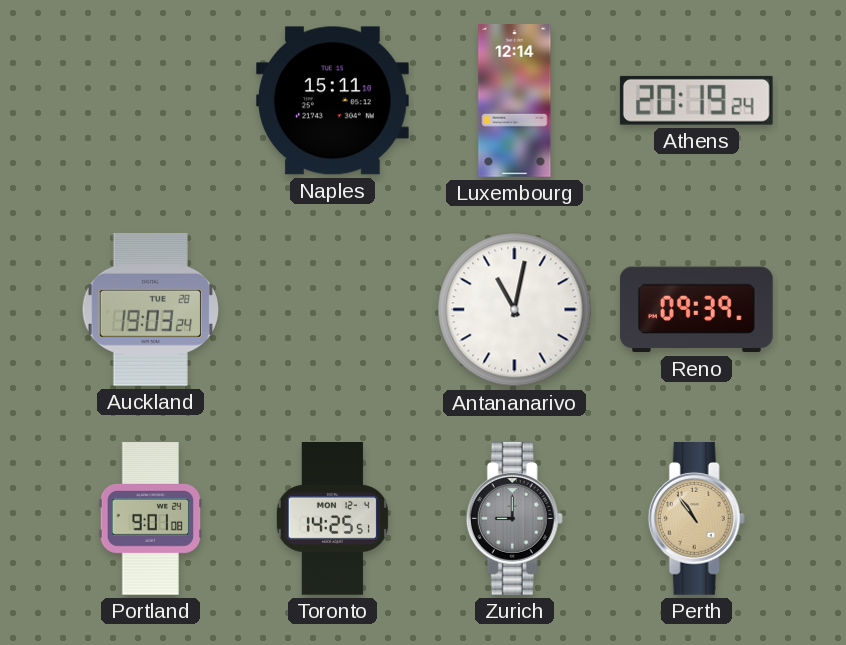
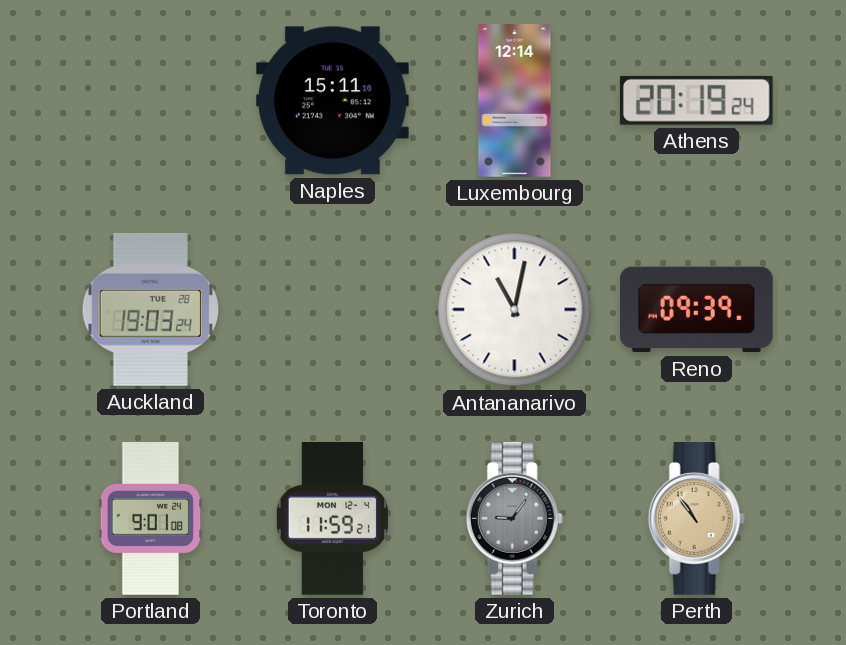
Toronto: 14:25 -> 11:59
Zurich: 9:00 -> 9:06
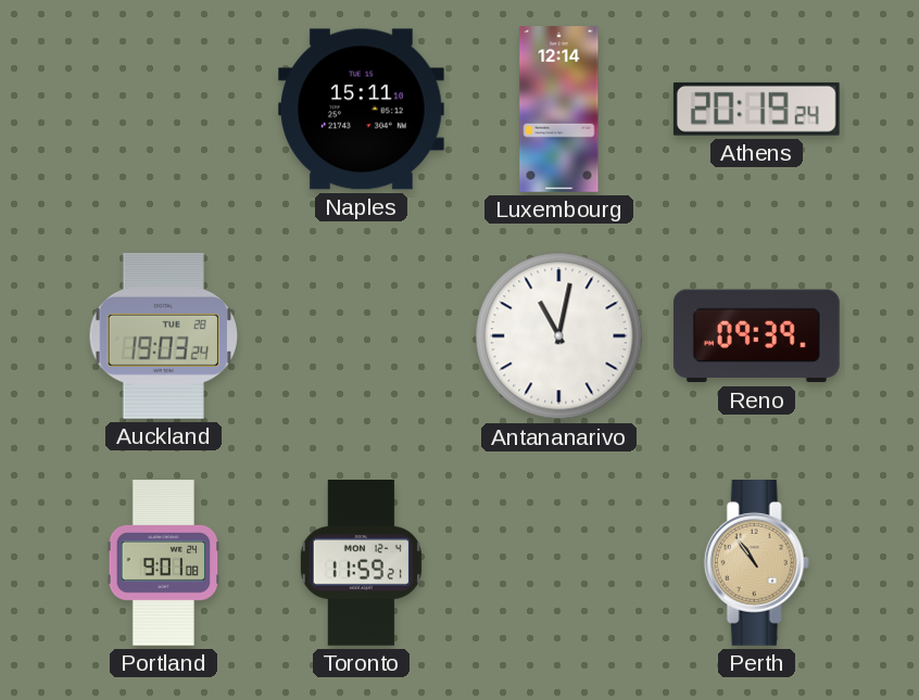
Zurich: 9:06 -> none
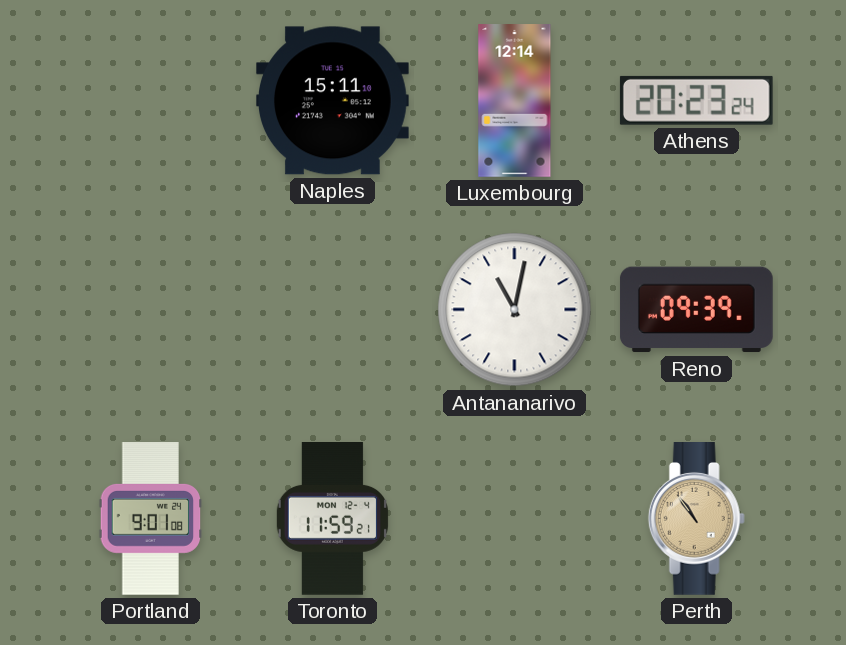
Athens: 20:19 -> 20:23
Auckland: 19:03 -> none
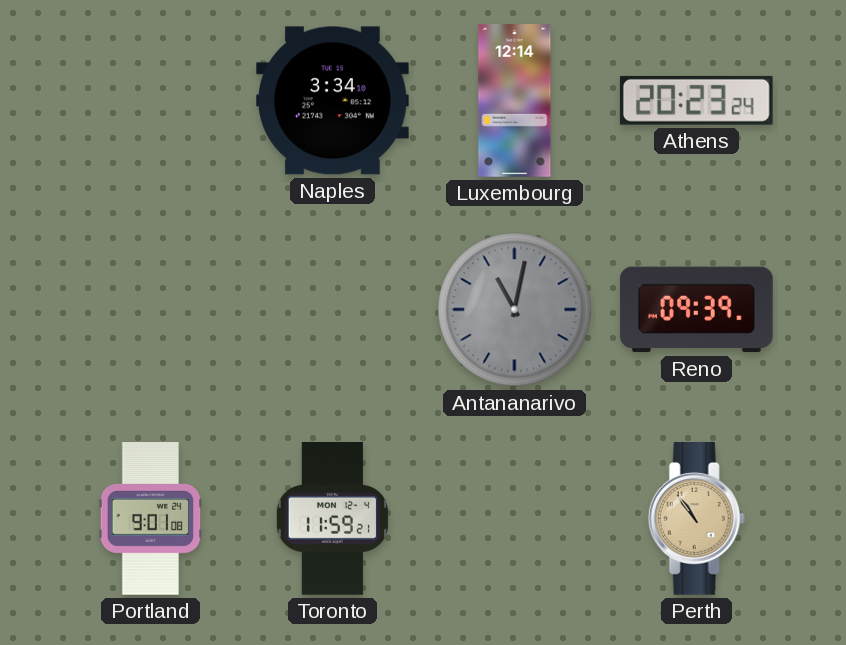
Naples: 15:11 -> 3:34
Antananarivo dial: white -> grey
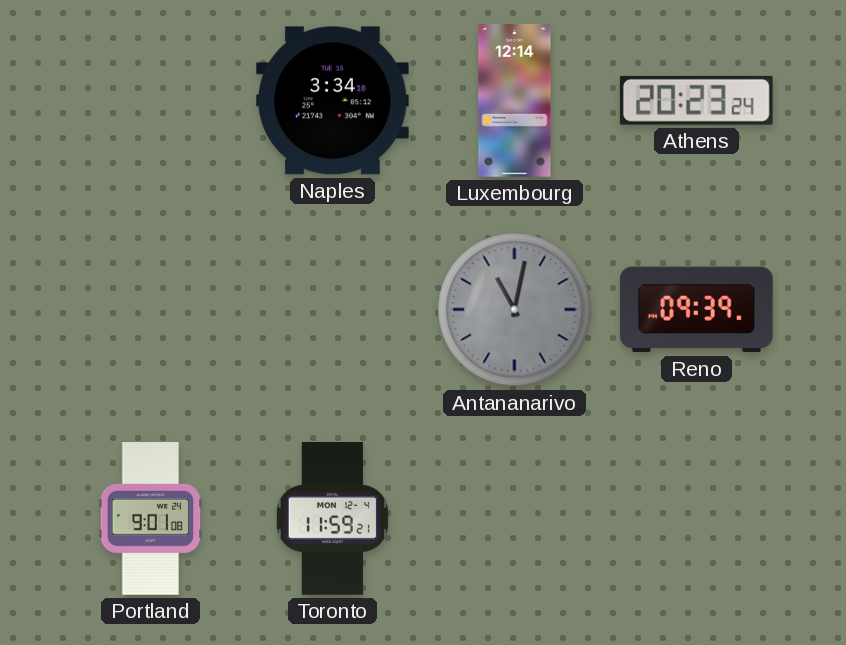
Perth: 10:54 -> none
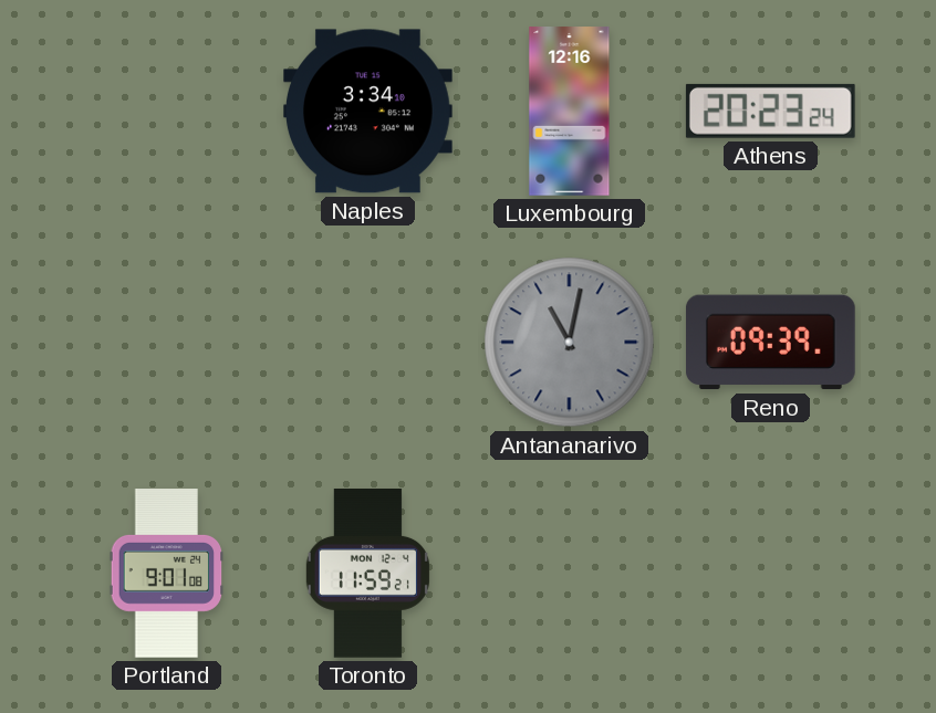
Luxembourg: 12:14 -> 12:16
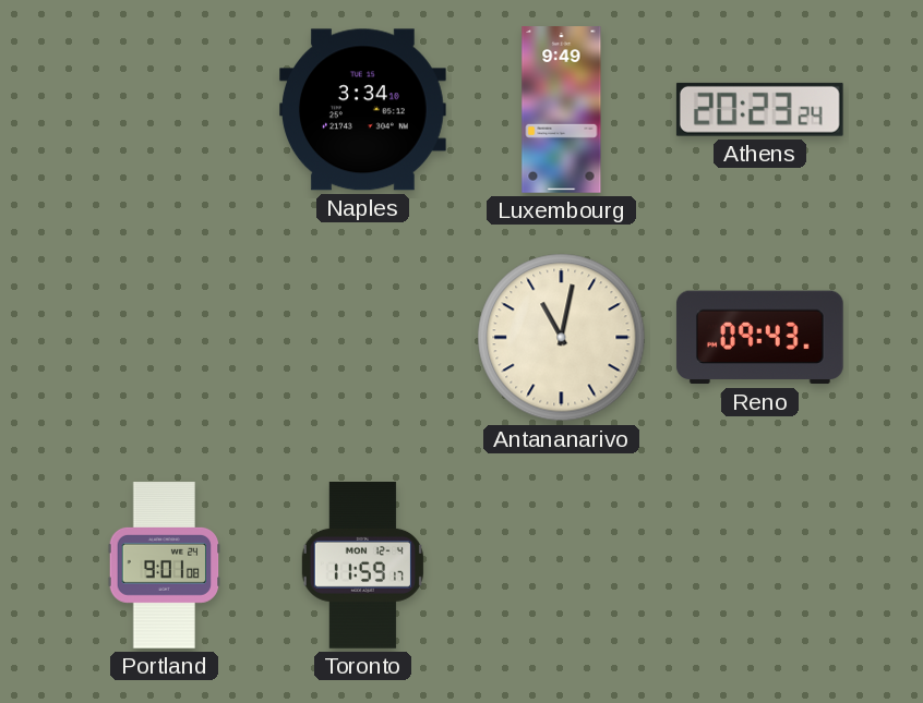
Luxembourg: 12:16 -> 9:49
Antananarivo dial: grey -> cream
Reno: 09:39 -> 09:43
Toronto: 11:59:21 -> 11:59:17
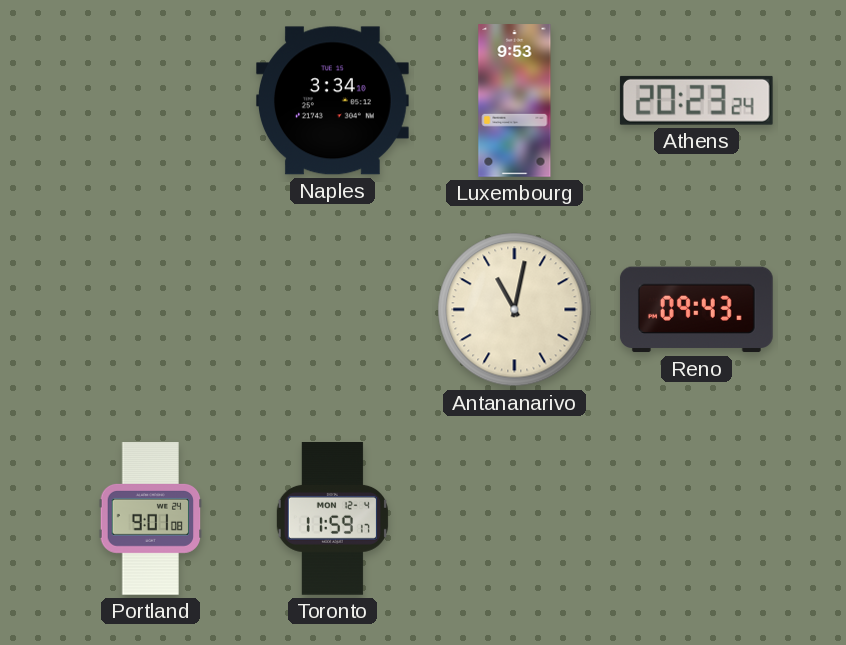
Luxembourg: 9:49 -> 9:53
